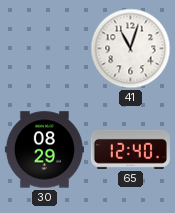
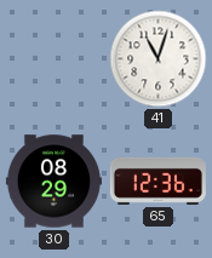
65: 12:40 -> 12:36
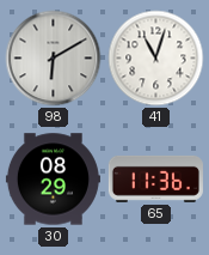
98: none -> 6:10
65: 12:36 -> 11:36
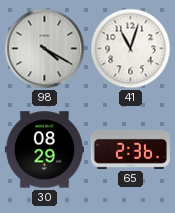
98: 6:10 -> 4:20
65: 11:36 -> 2:36
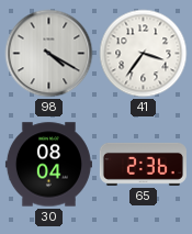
41: 11:03 -> 3:36
30: 08:29 -> 08:04
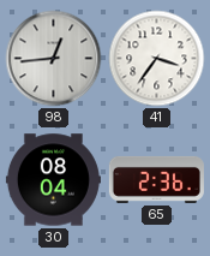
98: 4:20 -> 12:44
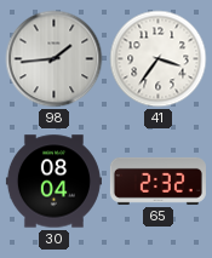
98: 12:44 -> 1:44
65: 2:36 -> 2:32
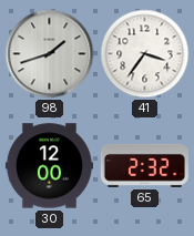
98: 1:44 -> 1:42
30: 08:04 -> 12:00
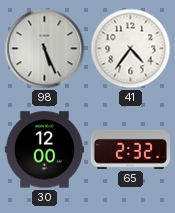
98: 1:42 -> 5:26
41: 3:36 -> 4:36
